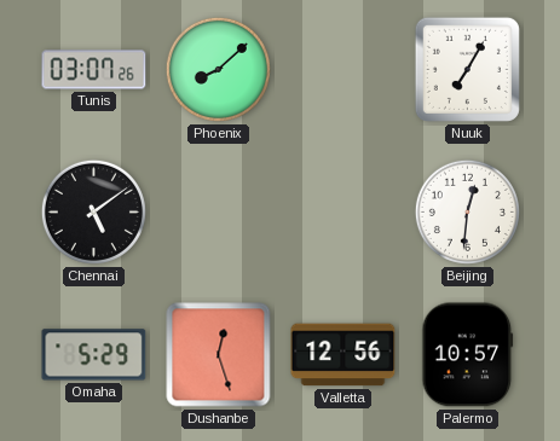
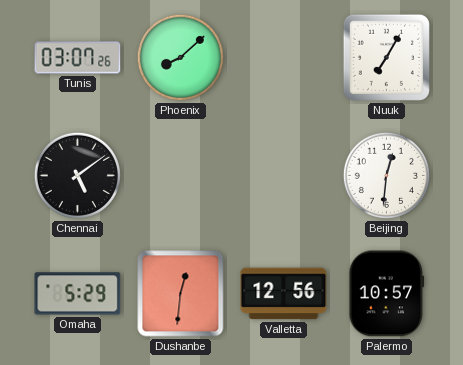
Dushanbe: 12:27 -> 12:31
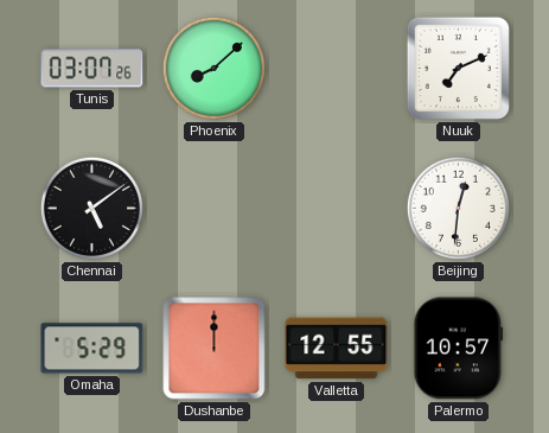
Nuuk: 7:05 -> 7:11
Dushanbe: 12:31 -> 12:00
Valletta: 12:56 -> 12:55
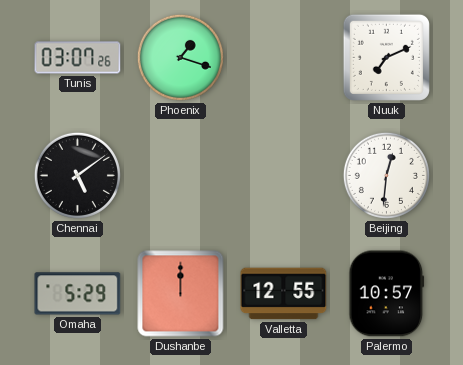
Phoenix: 8:08 -> 1:18
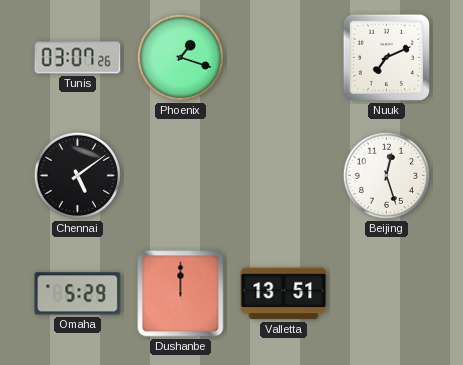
Beijing: 12:31 -> 12:27
Valletta: 12:55 -> 13:51
Palermo: 10:57 -> none
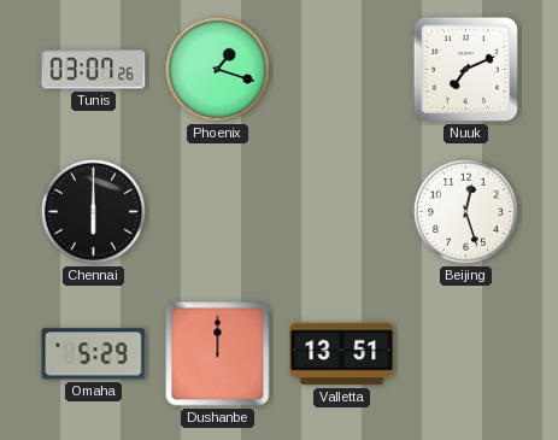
Chennai: 5:09 -> 6:00
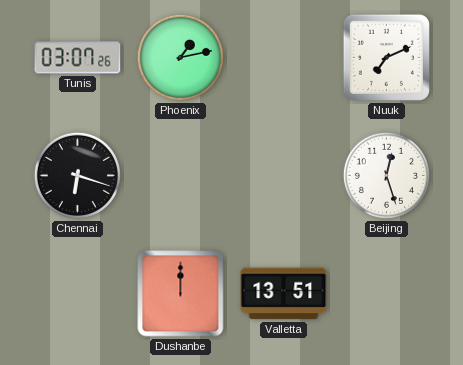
Phoenix: 1:18 -> 1:13
Chennai: 6:00 -> 6:18
Omaha: 5:29 -> none
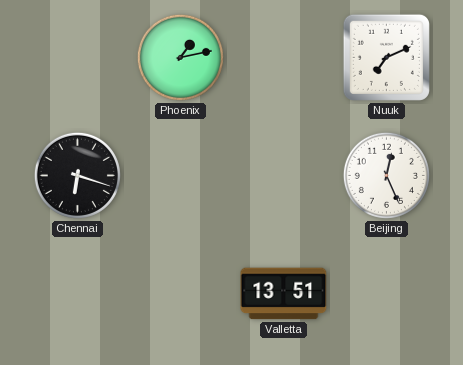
Tunis: 03:07 -> none
Beijing: 12:27 -> 12:26
Dushanbe: 12:00 -> none
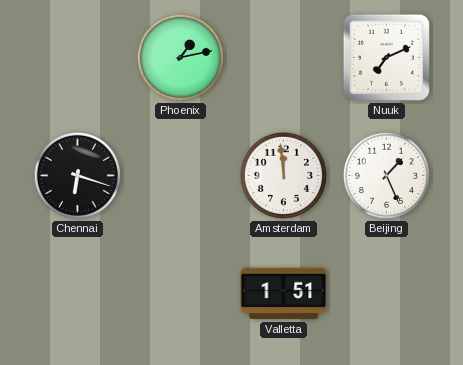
Amsterdam: none -> 11:59
Beijing: 12:26 -> 1:26
Valletta: 13:51 -> 1:51
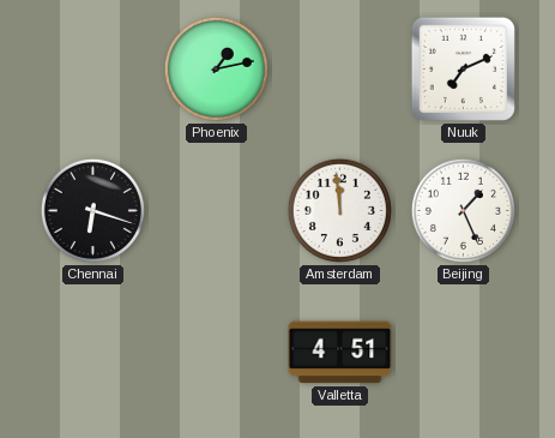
Valletta: 1:51 -> 4:51
